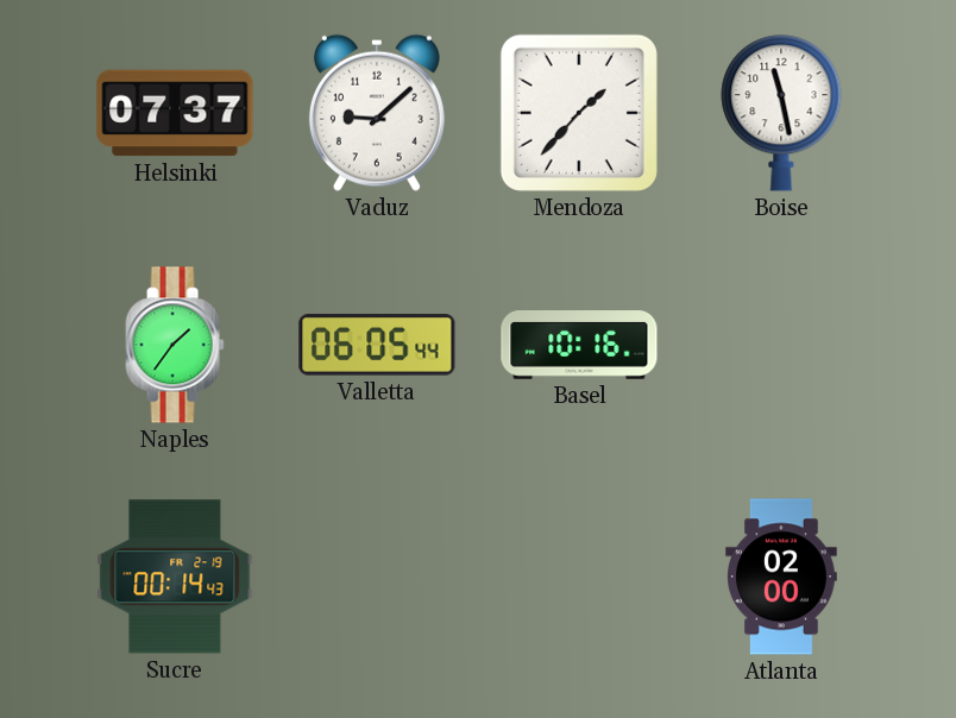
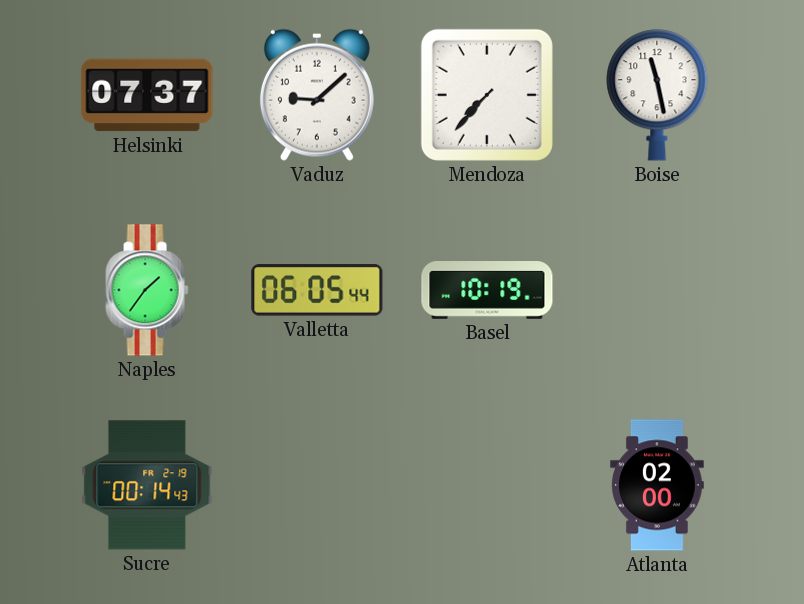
Mendoza: 1:37 -> 7:37
Basel: 10:16 -> 10:19
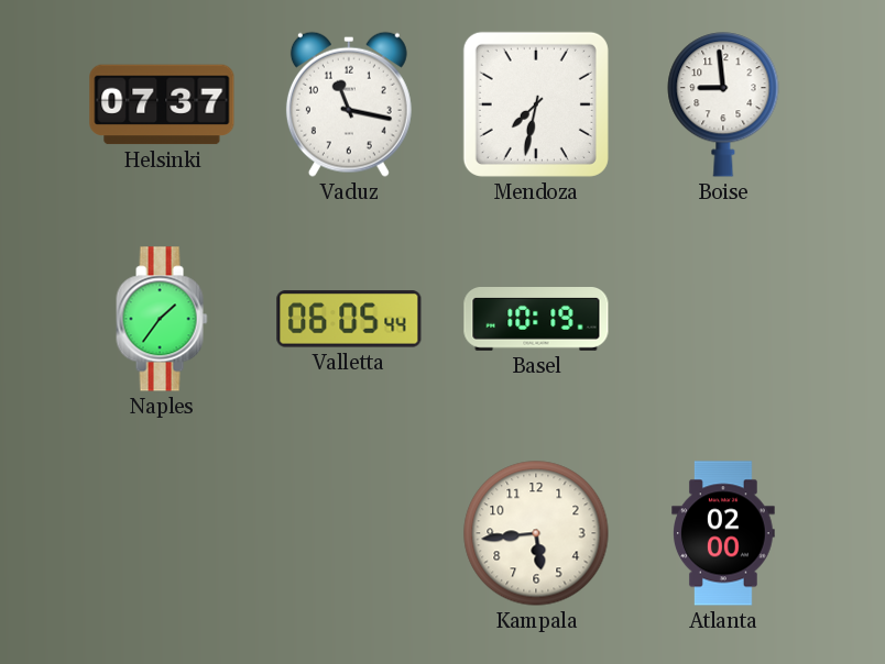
Vaduz: 9:08 -> 11:17
Mendoza: 7:37 -> 7:32
Boise: 11:28 -> 8:59
Sucre: 00:14 -> none
Kampala: none -> 5:44
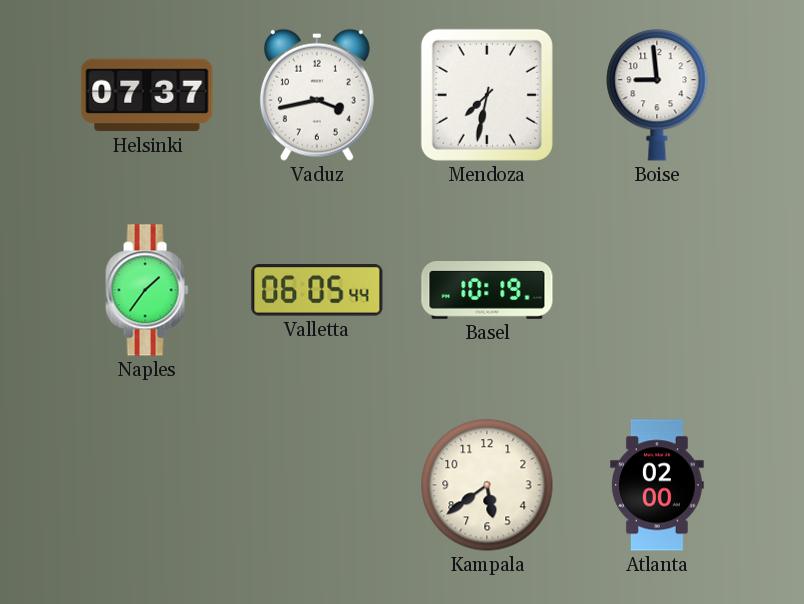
Vaduz: 11:17 -> 3:43
Kampala: 5:44 -> 5:39
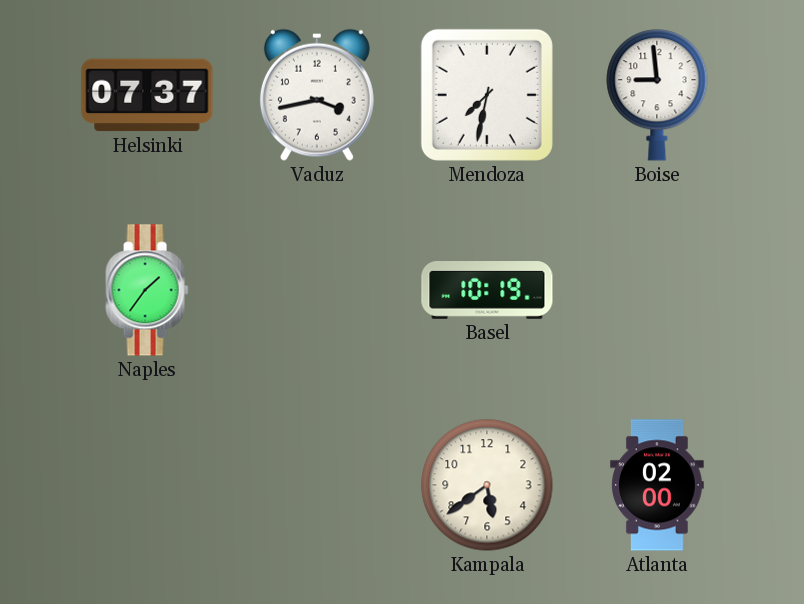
Valletta: 06:05 -> none
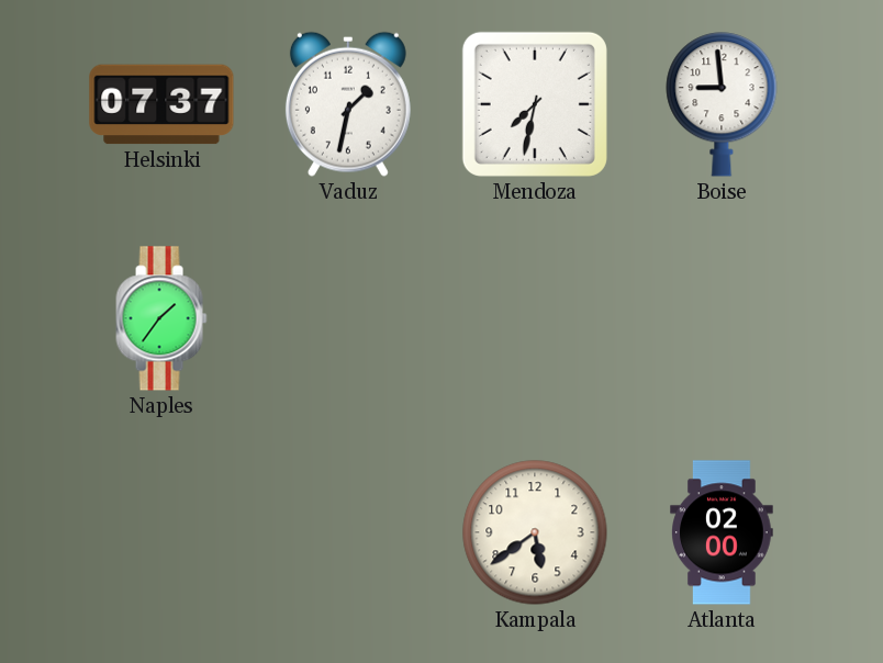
Vaduz: 3:43 -> 1:32
Basel: 10:19 -> none
